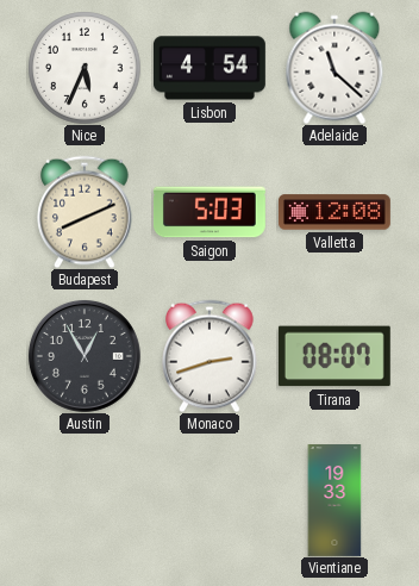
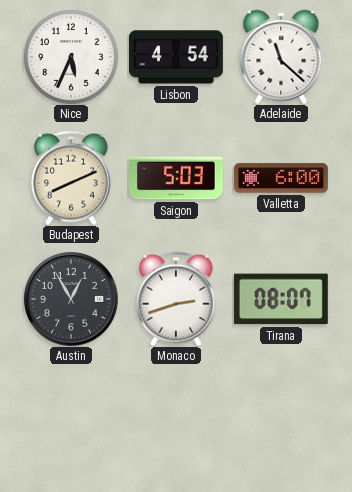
Valletta: 12:08 -> 6:00
Vientiane: 19:33 -> none
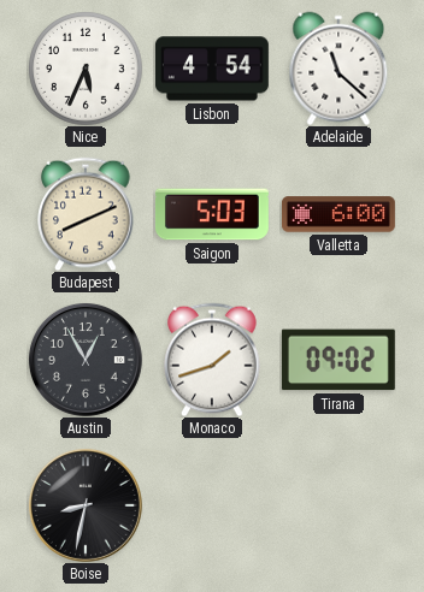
Monaco: 2:42 -> 1:42
Tirana: 08:07 -> 09:02
Boise: none -> 8:32
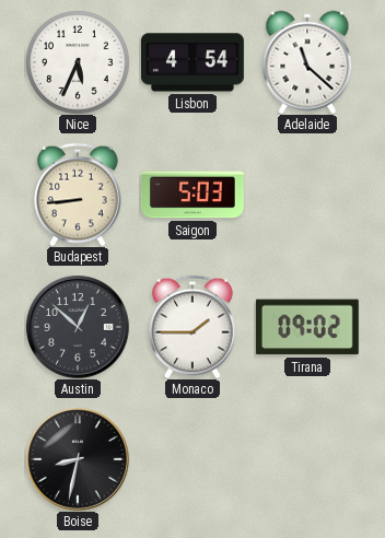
Budapest: 8:11 -> 8:44
Valletta: 6:00 -> none
Austin: 12:55 -> 12:52
Monaco: 1:42 -> 1:45
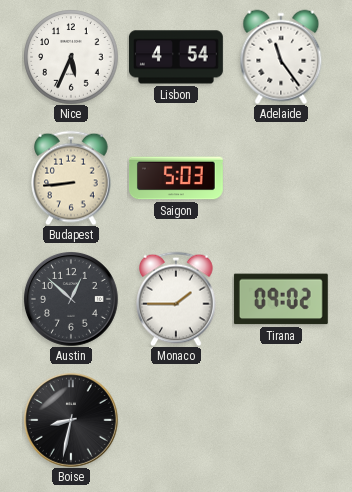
Adelaide: 11:22 -> 11:24
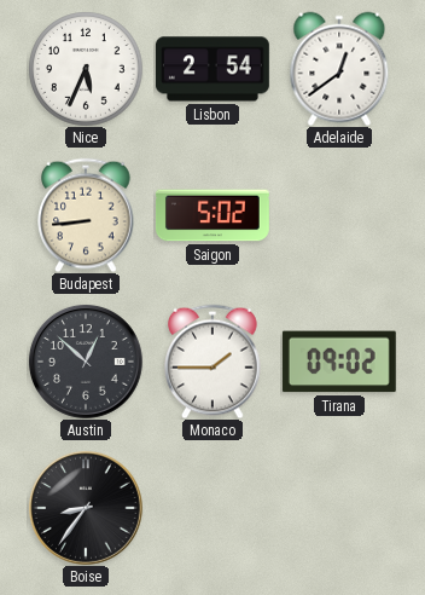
Lisbon: 4:54 -> 2:54
Adelaide: 11:24 -> 12:39
Saigon: 5:03 -> 5:02
Boise: 8:32 -> 8:36
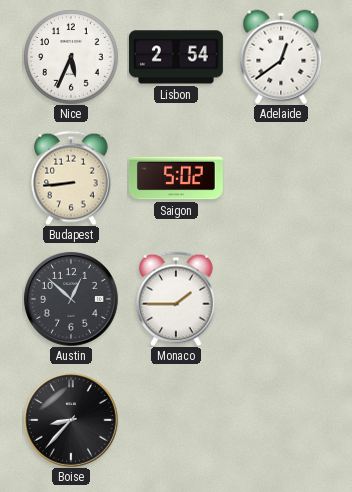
Tirana: 09:02 -> none
Boise: 8:36 -> 8:37
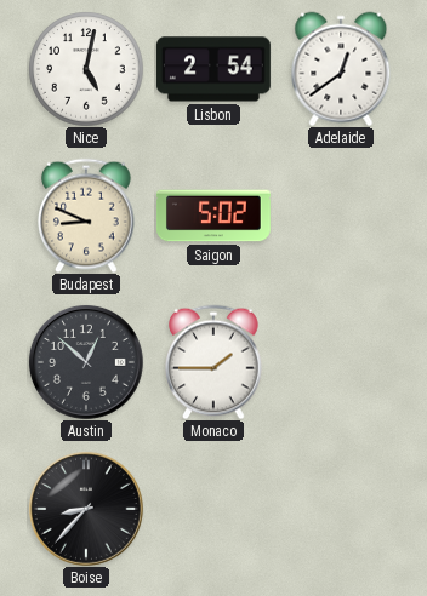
Nice: 5:34 -> 5:02
Budapest: 8:44 -> 8:49
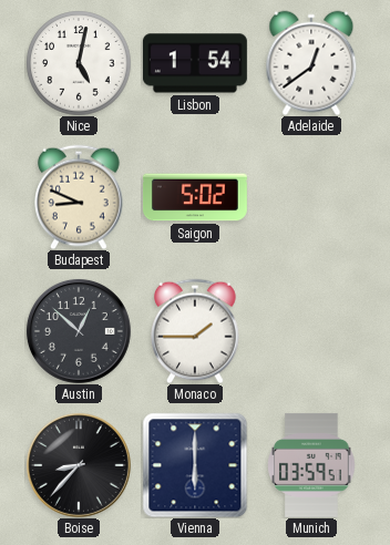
Lisbon: 2:54 -> 1:54
Vienna: none -> 6:00
Munich: none -> 03:59
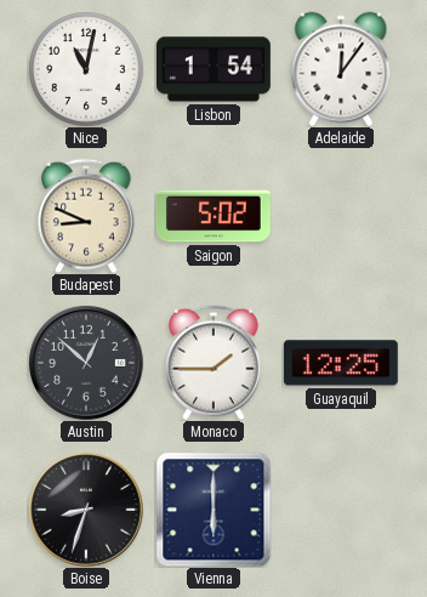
Nice: 5:02 -> 11:02
Adelaide: 12:39 -> 12:06
Guayaquil: none -> 12:25
Boise: 8:37 -> 8:33
Munich: 03:59 -> none
